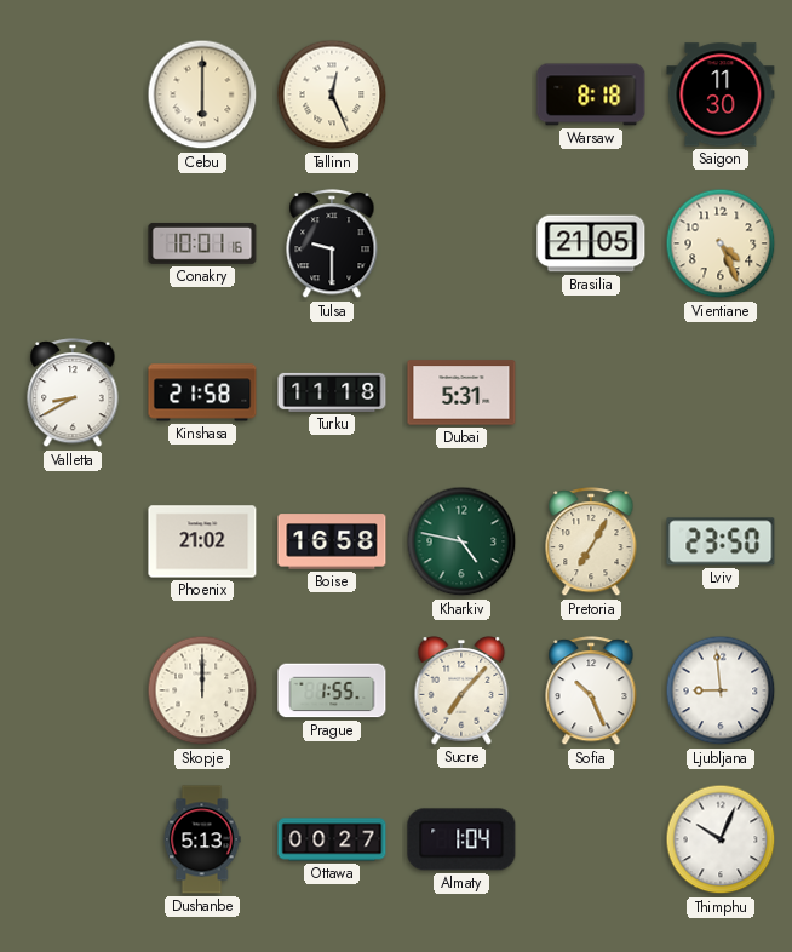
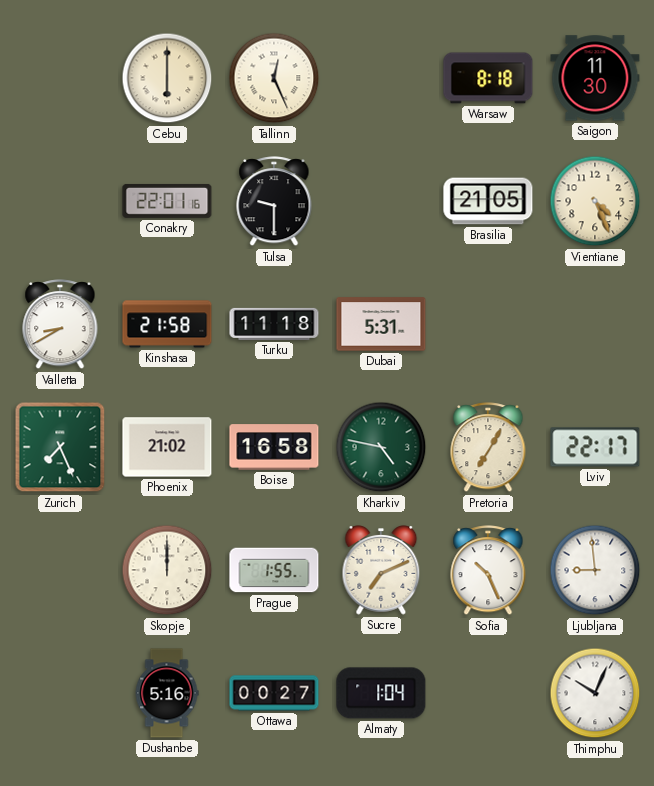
Conakry: 10:01 -> 22:01
Zurich: none -> 7:26
Lviv: 23:50 -> 22:17
Sucre: 7:07 -> 7:11
Dushanbe: 5:13 -> 5:16
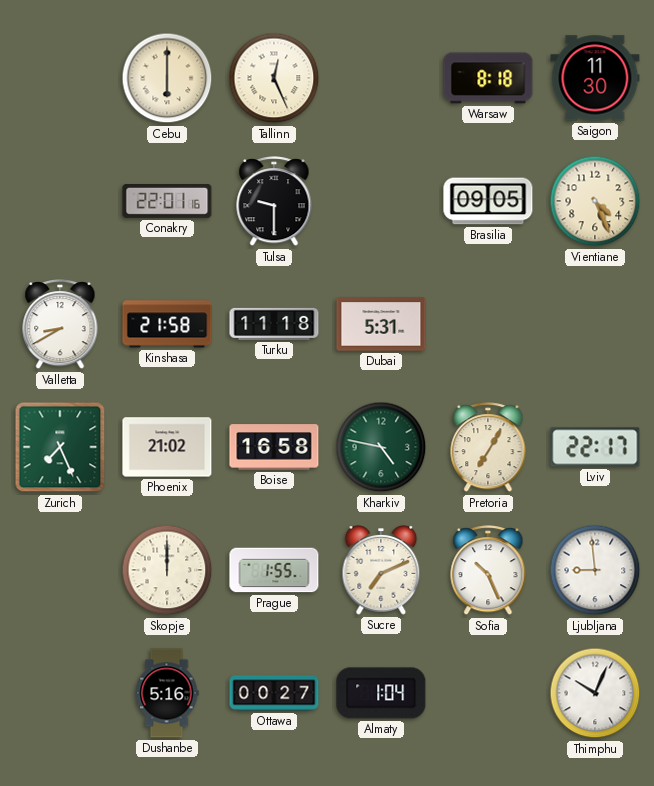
Brasilia: 21:05 -> 09:05
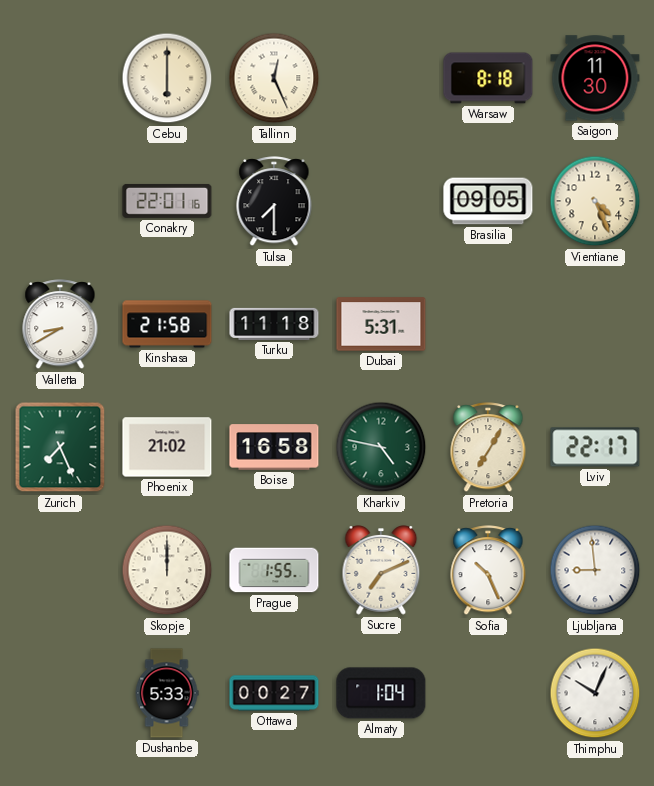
Tulsa: 9:30 -> 7:30
Dushanbe: 5:16 -> 5:33
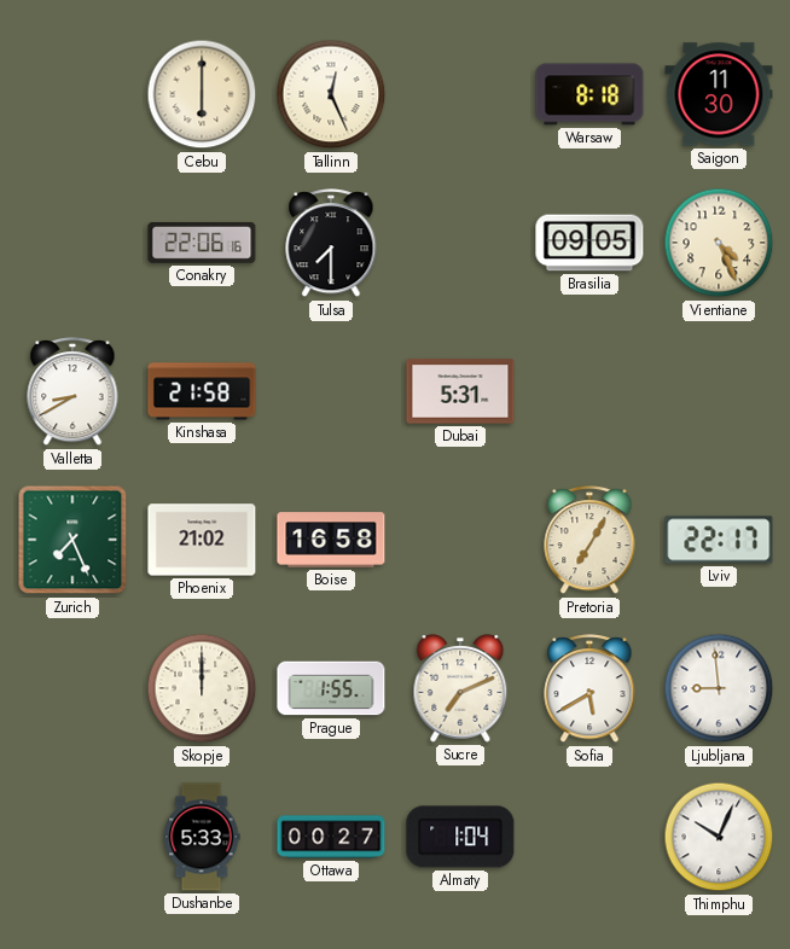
Conakry: 22:01 -> 22:06
Turku: 11:18 -> none
Kharkiv: 4:47 -> none
Sofia: 10:26 -> 5:40
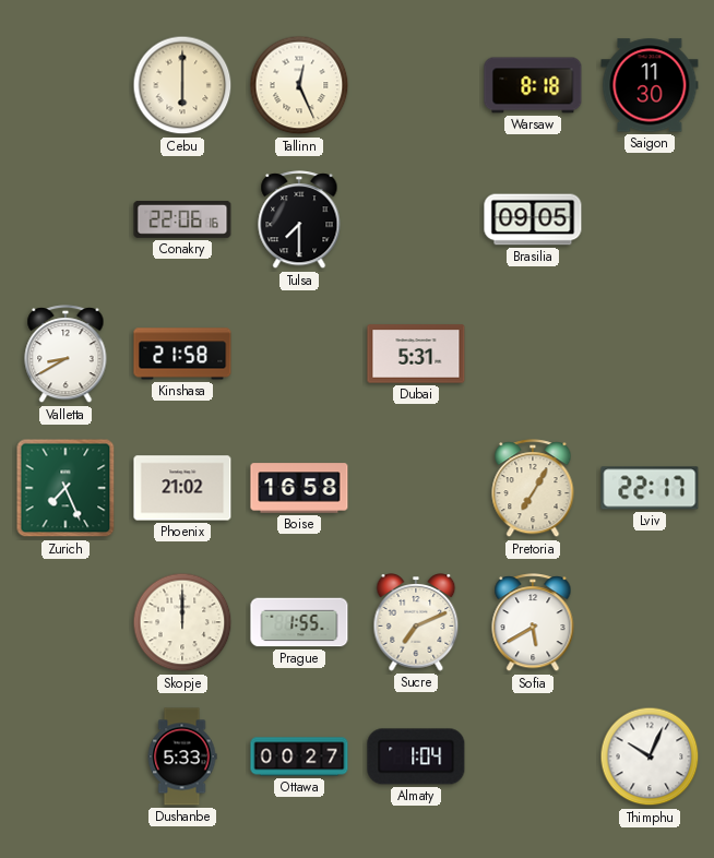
Vientiane: 4:26 -> none
Ljubljana: 8:59 -> none
